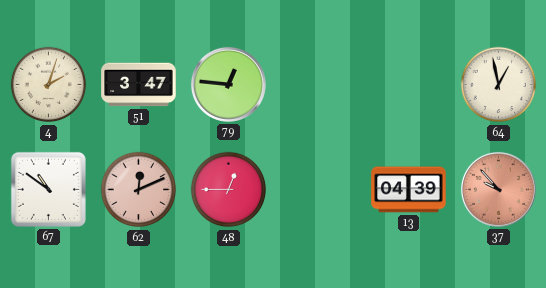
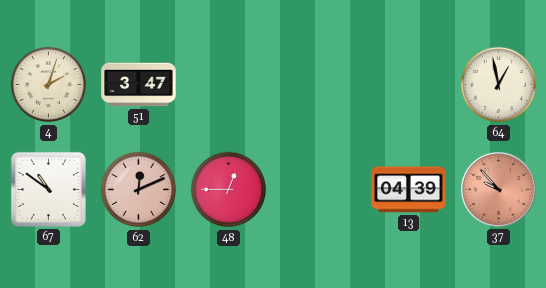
79: 12:46 -> none
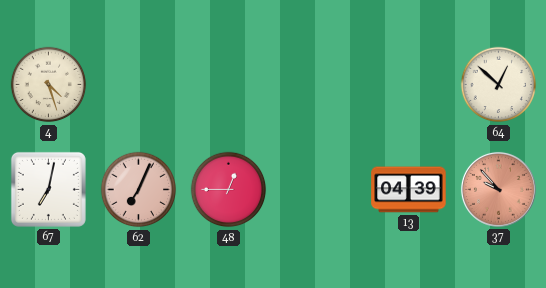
4: 2:03 -> 4:27
51: 3:47 -> none
64: 12:58 -> 12:52
67: 10:51 -> 7:02
62: 12:11 -> 7:04
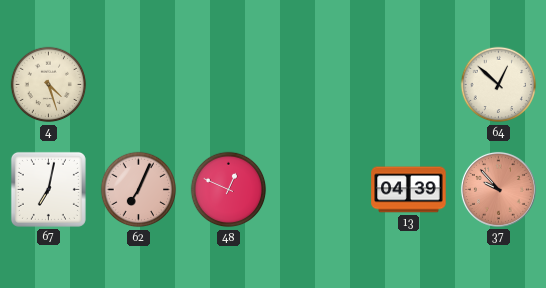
48: 12:45 -> 12:49
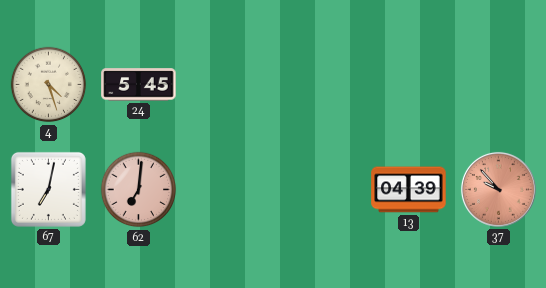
24: none -> 5:45
64: 12:52 -> none
62: 7:04 -> 7:01
48: 12:49 -> none
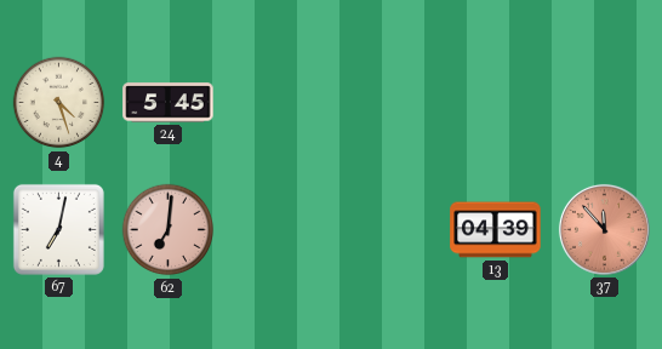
37: 9:53 -> 11:53
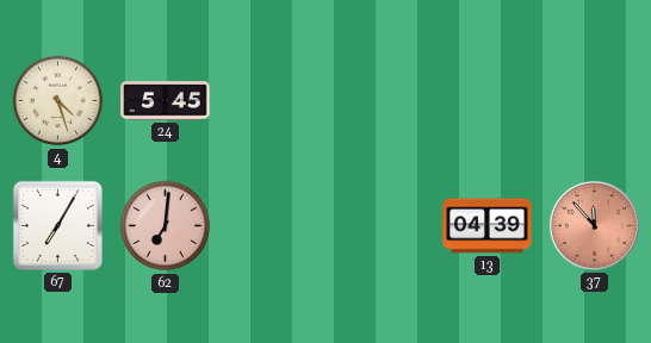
67: 7:02 -> 7:05
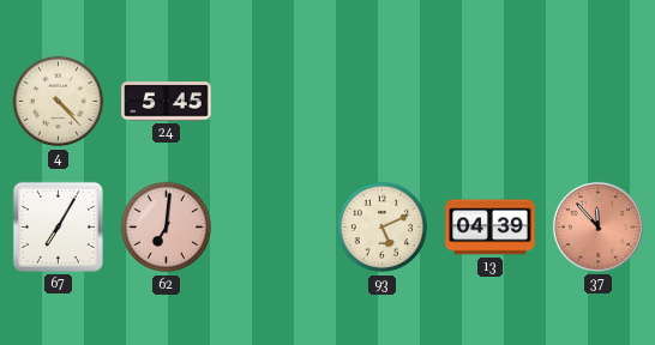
4: 4:27 -> 4:23
93: none -> 5:11
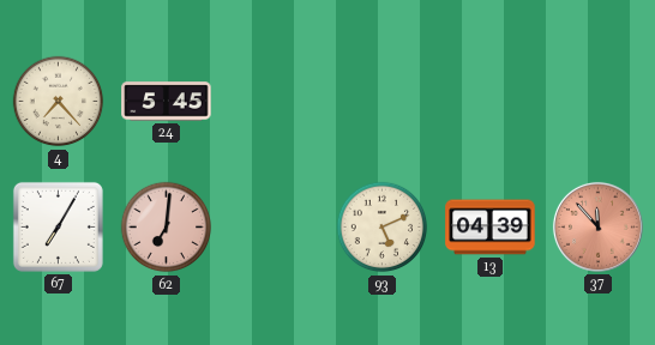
4: 4:23 -> 7:23
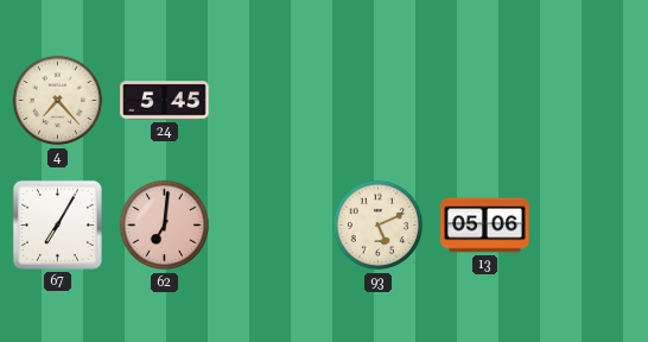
13: 04:39 -> 05:06
37: 11:53 -> none
